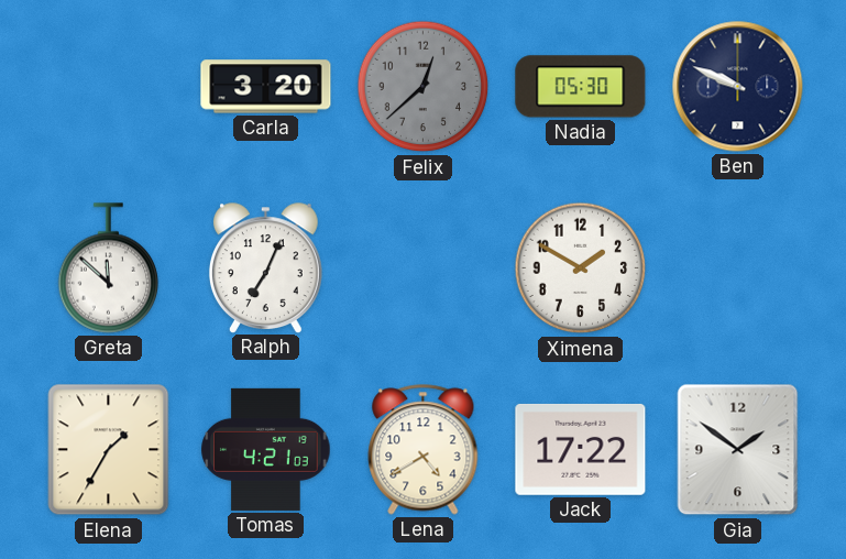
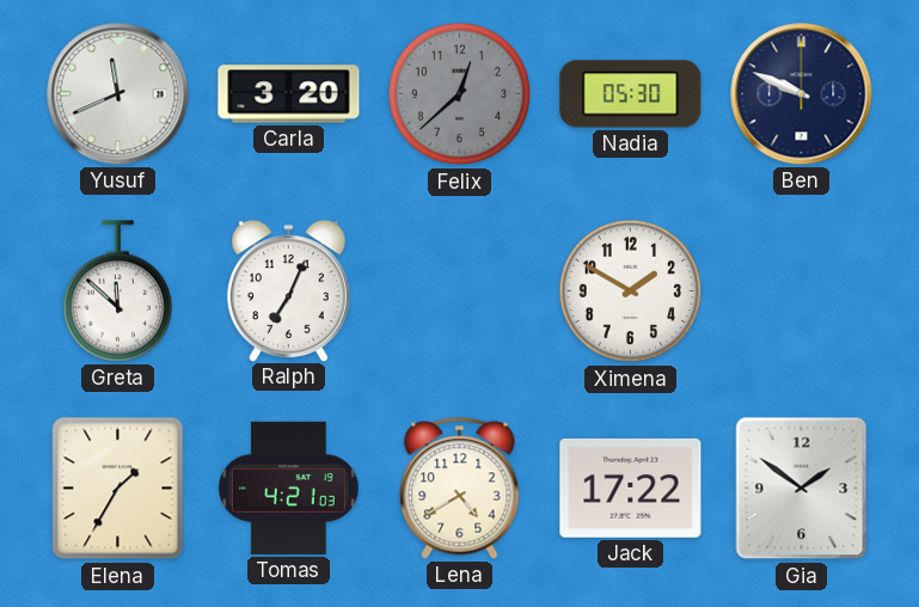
Yusuf: none -> 11:41
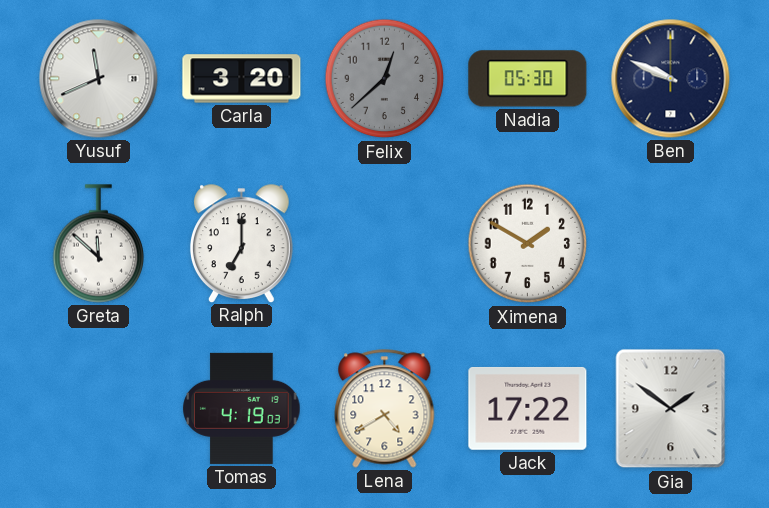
Ralph: 7:04 -> 7:00
Elena: 1:35 -> none
Tomas: 4:21 -> 4:19
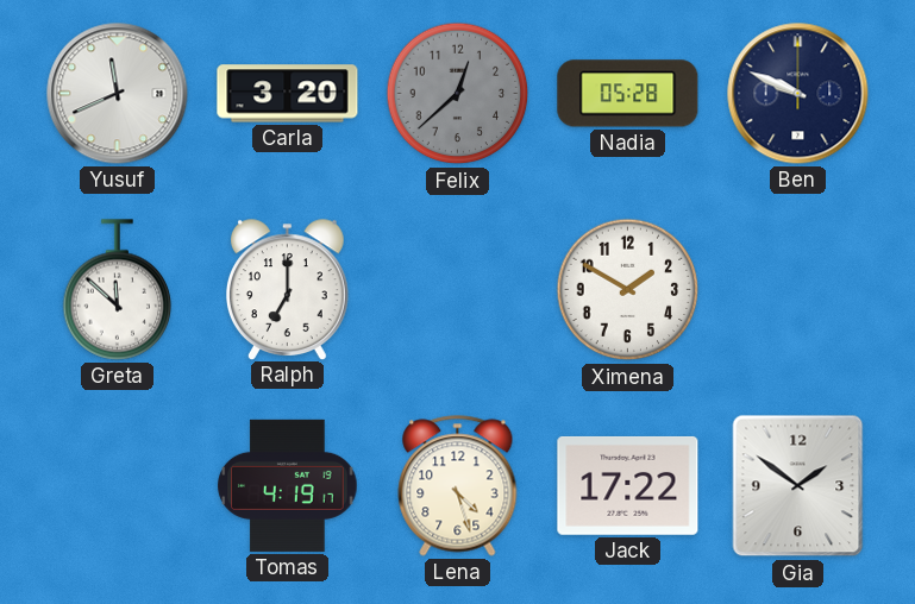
Nadia: 05:30 -> 05:28
Tomas: 4:19:03 -> 4:19:17
Lena: 4:40 -> 4:27
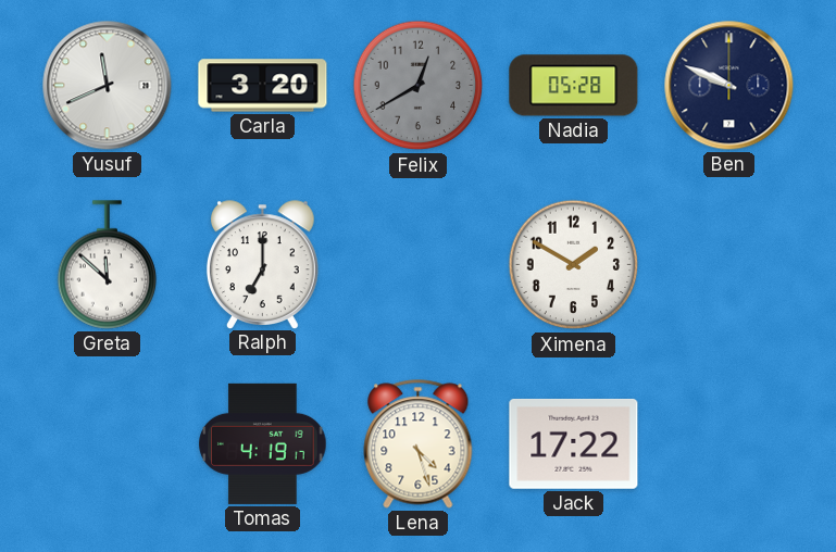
Felix: 12:38 -> 12:40
Gia: 1:51 -> none
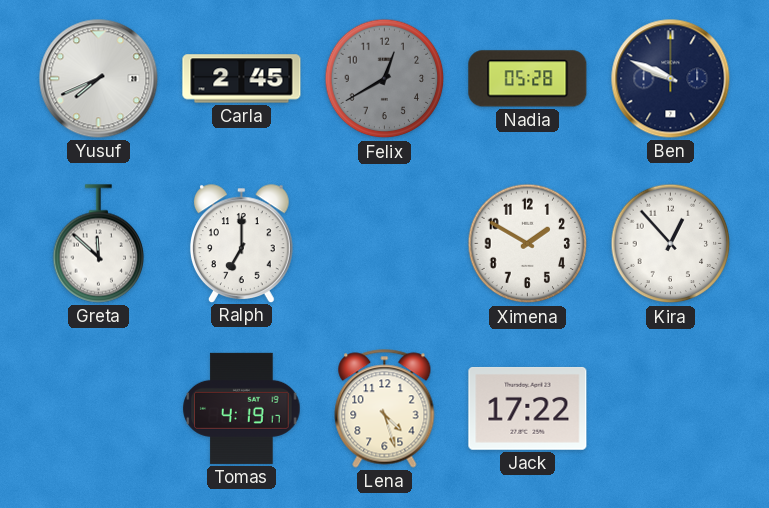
Yusuf: 11:41 -> 7:41
Carla: 3:20 -> 2:45
Kira: none -> 12:53
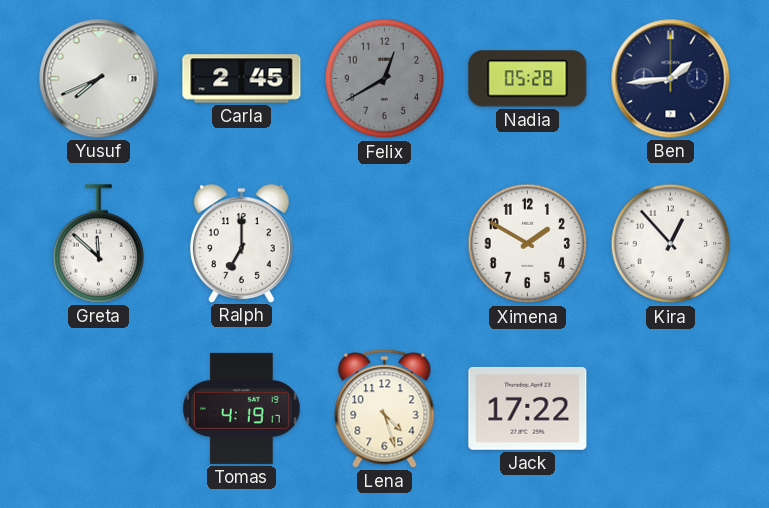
Ben: 9:49 -> 1:44
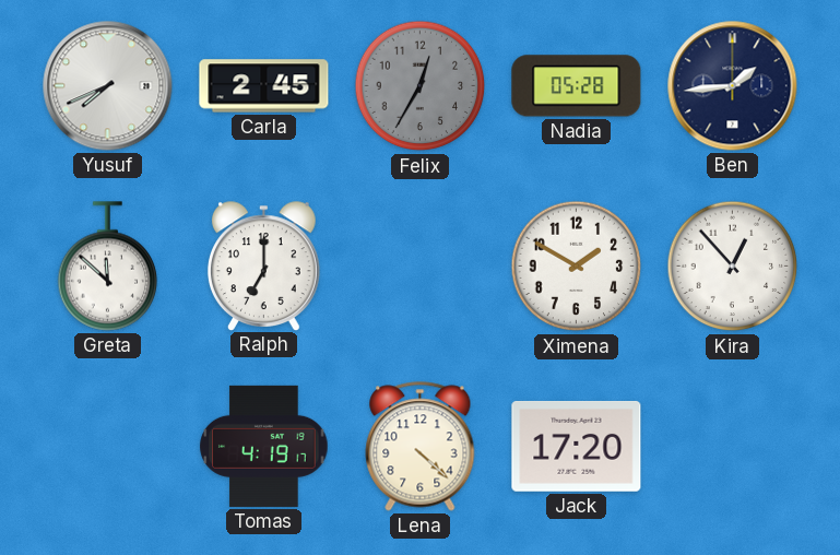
Felix: 12:40 -> 12:35
Lena: 4:27 -> 4:22
Jack: 17:22 -> 17:20
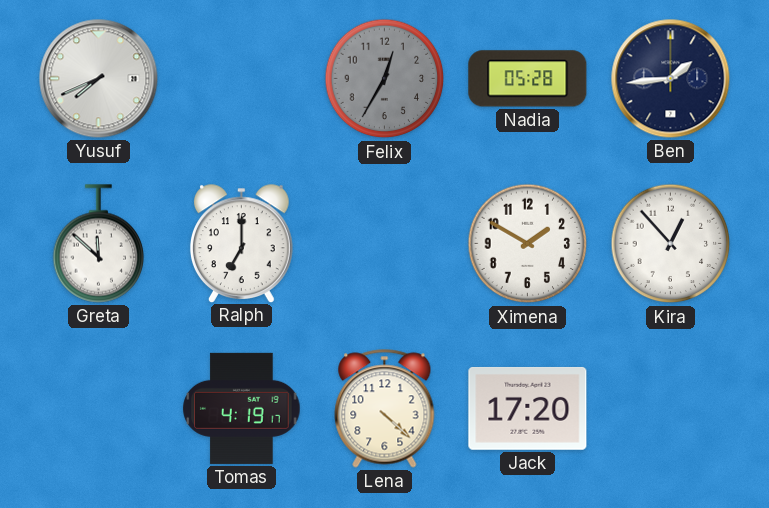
Carla: 2:45 -> none
